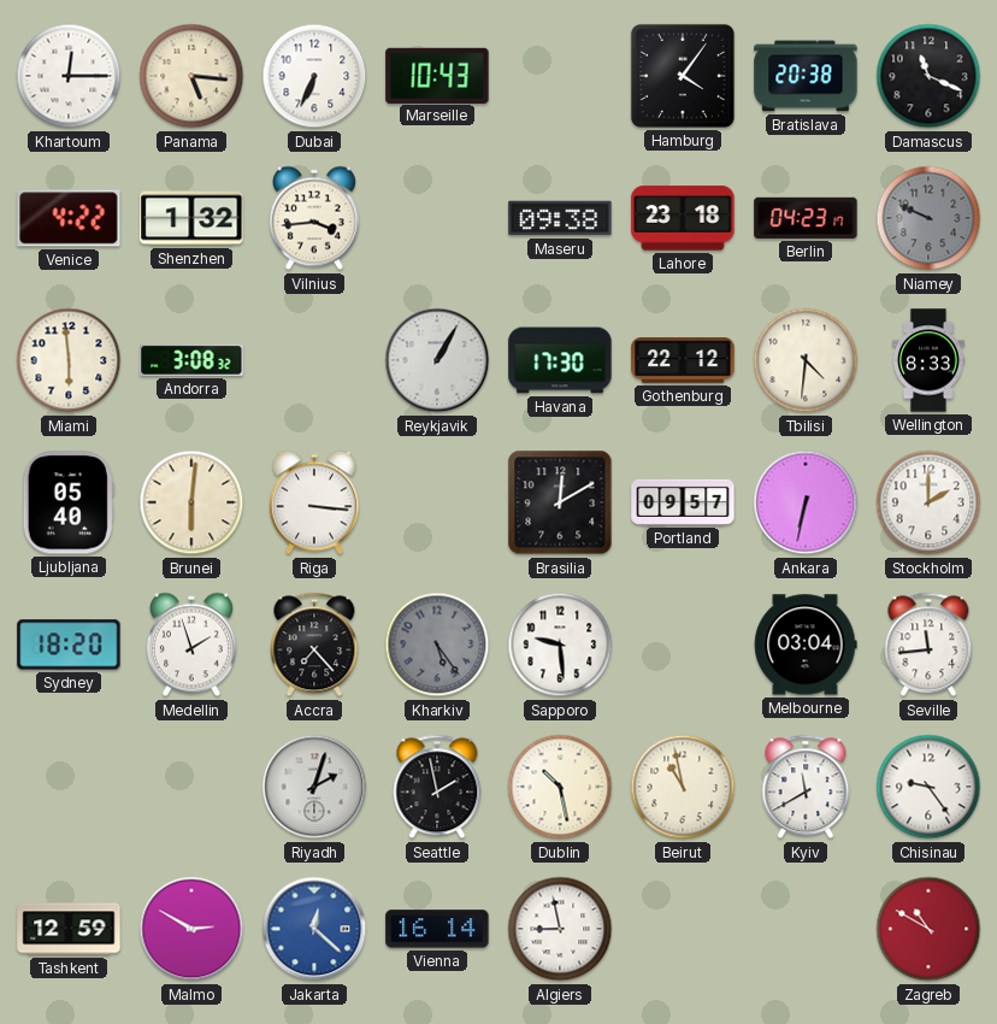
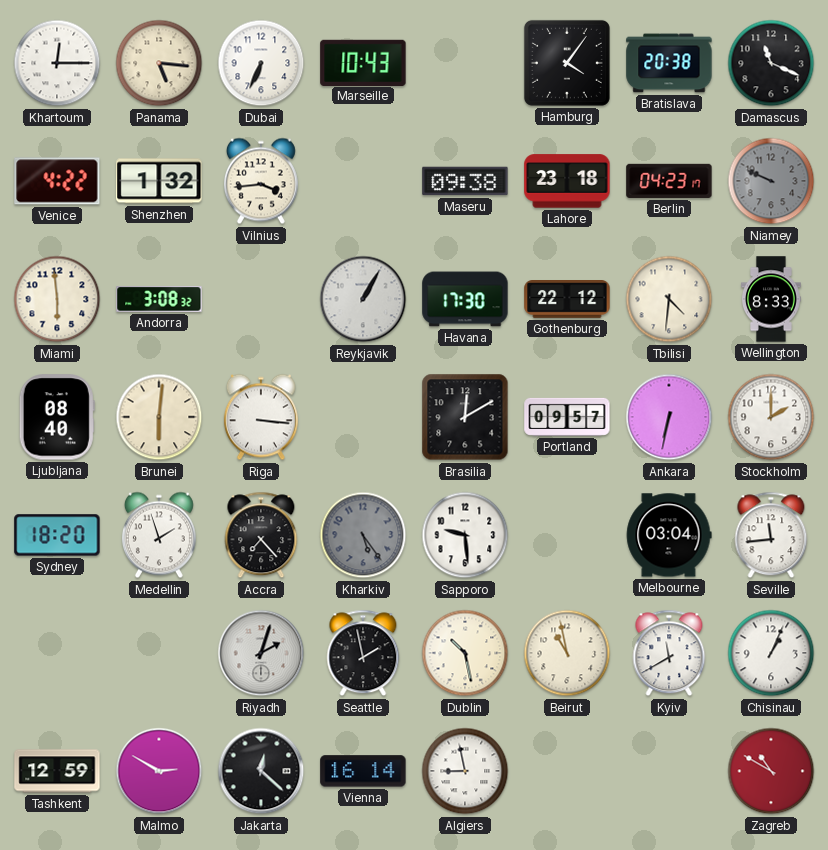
Ljubljana: 05:40 -> 08:40
Chisinau: 9:24 -> 1:04
Jakarta dial: blue -> black
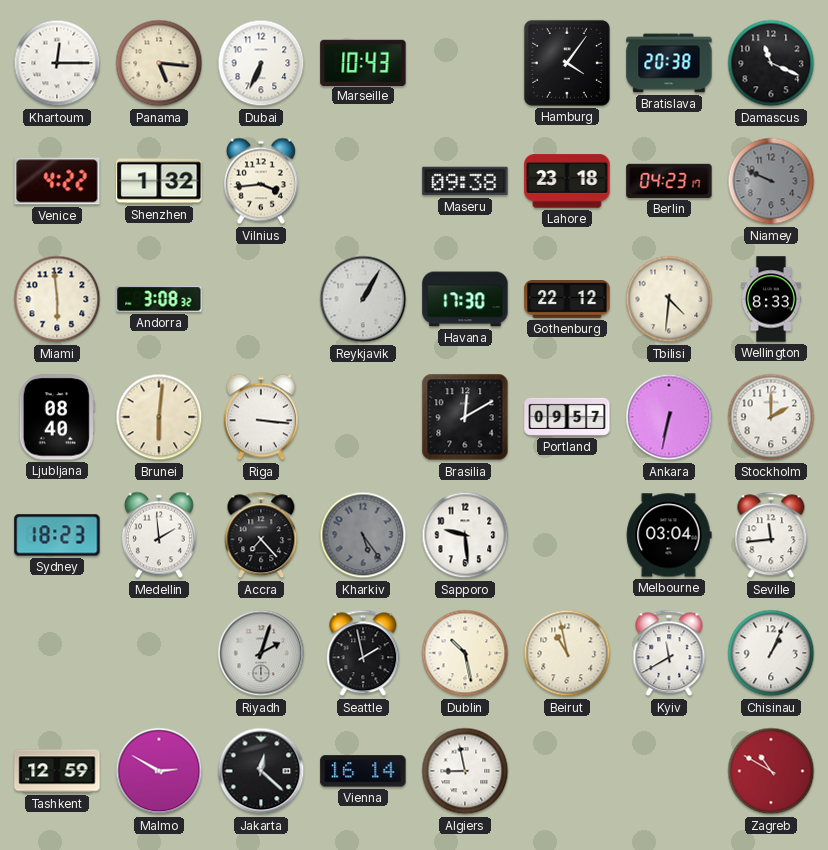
Sydney: 18:20 -> 18:23
Medellin: 1:57 -> 1:59
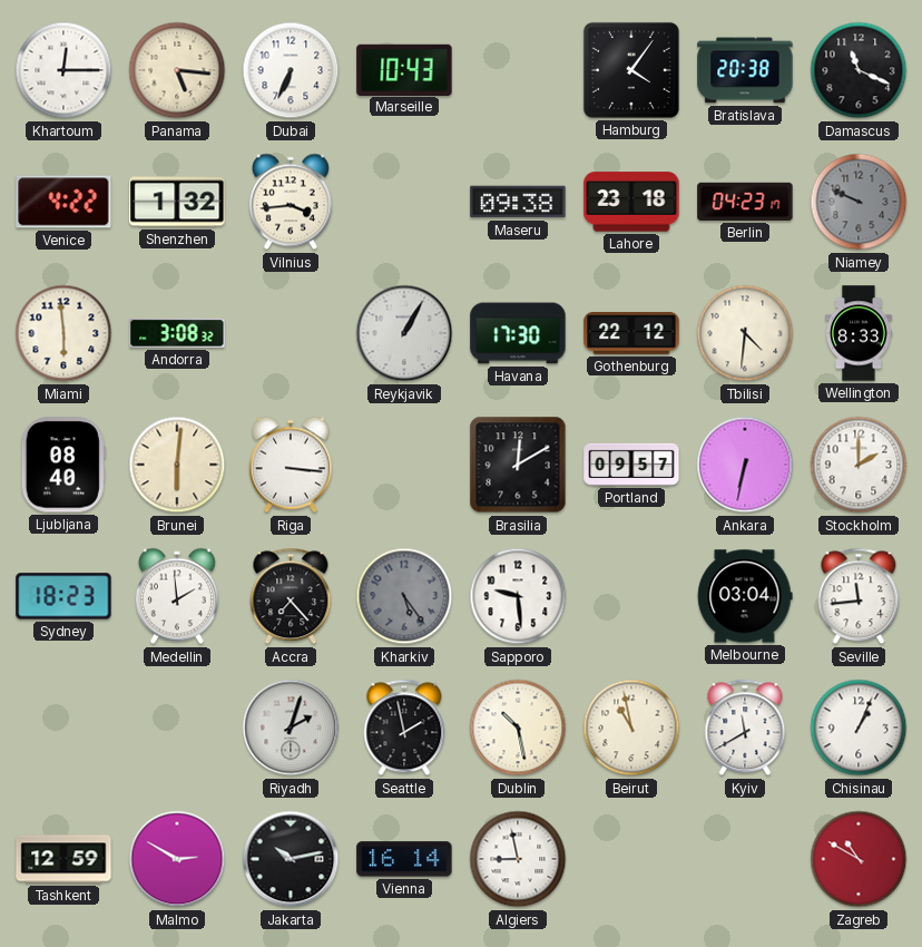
Jakarta: 12:22 -> 10:13
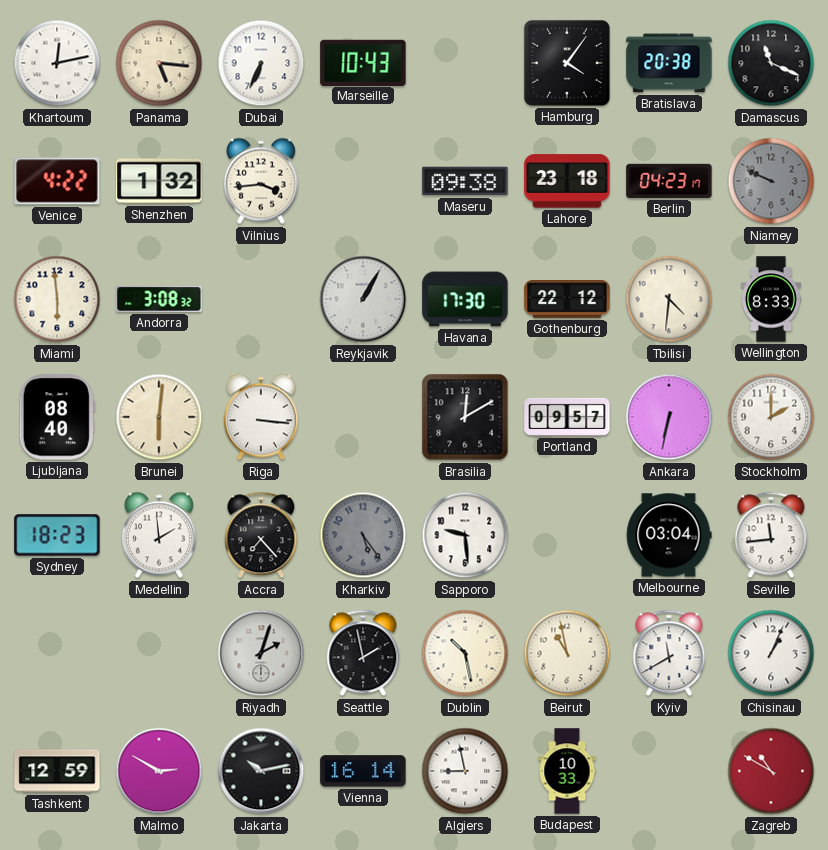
Khartoum: 12:15 -> 12:13
Budapest: none -> 10:33
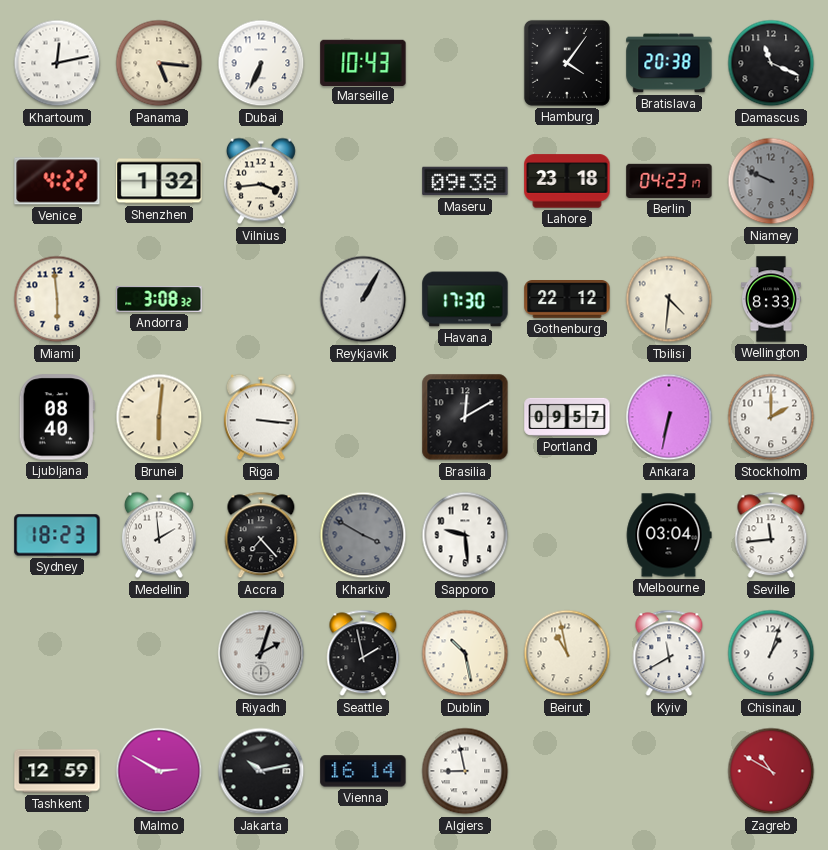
Kharkiv: 5:24 -> 3:50
Chisinau: 1:04 -> 1:03
Budapest: 10:33 -> none
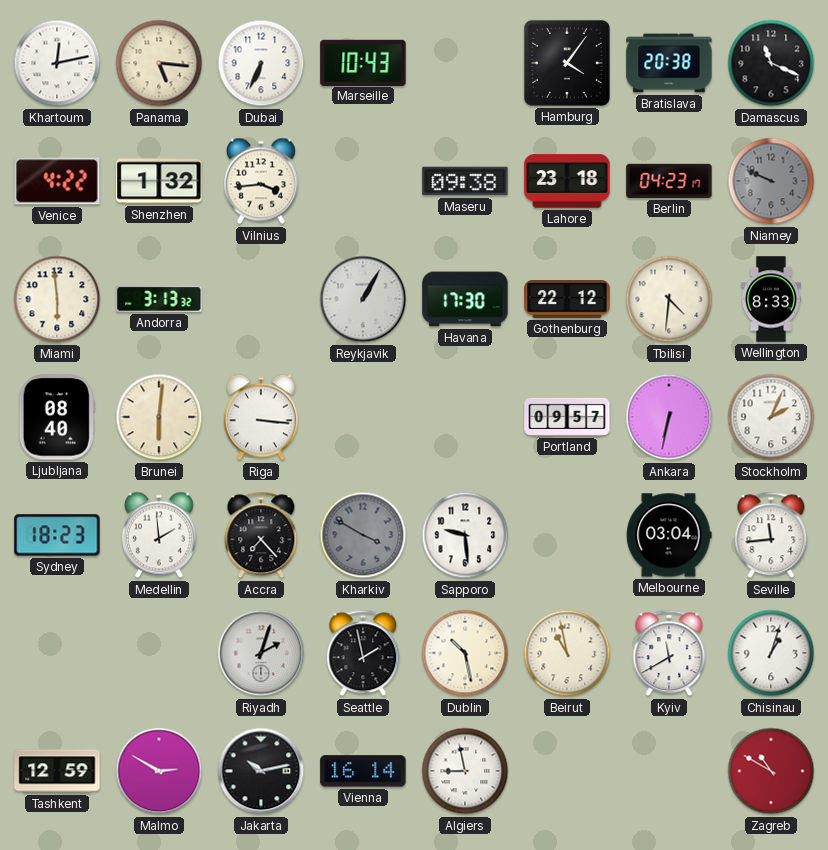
Andorra: 3:08 -> 3:13
Brasilia: 12:10 -> none
Stockholm: 2:00 -> 2:04
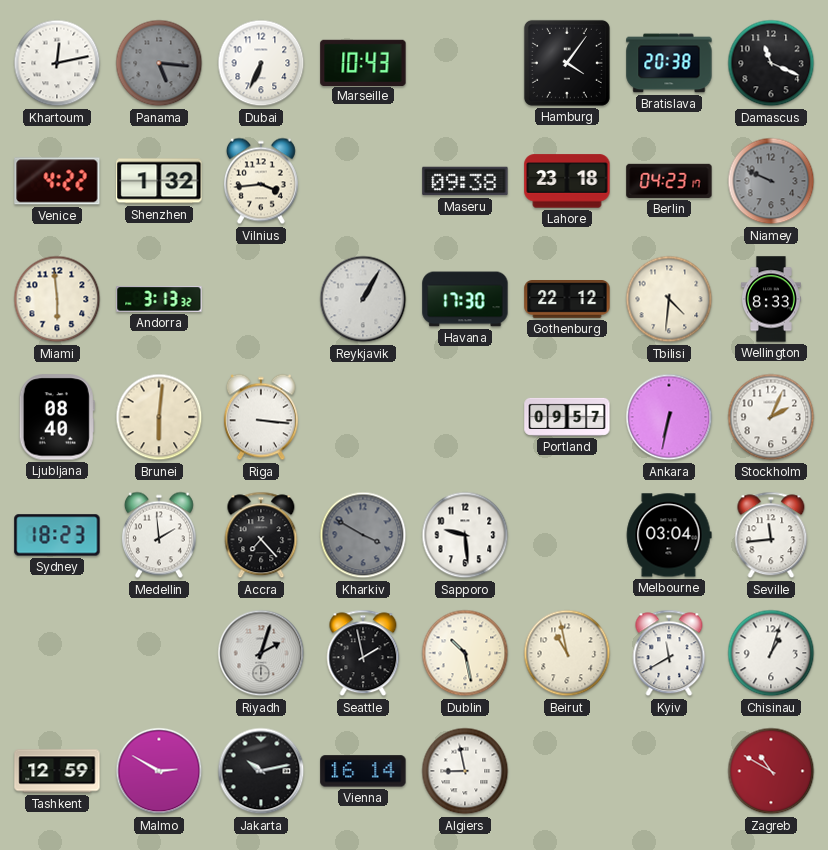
Panama dial: cream -> grey
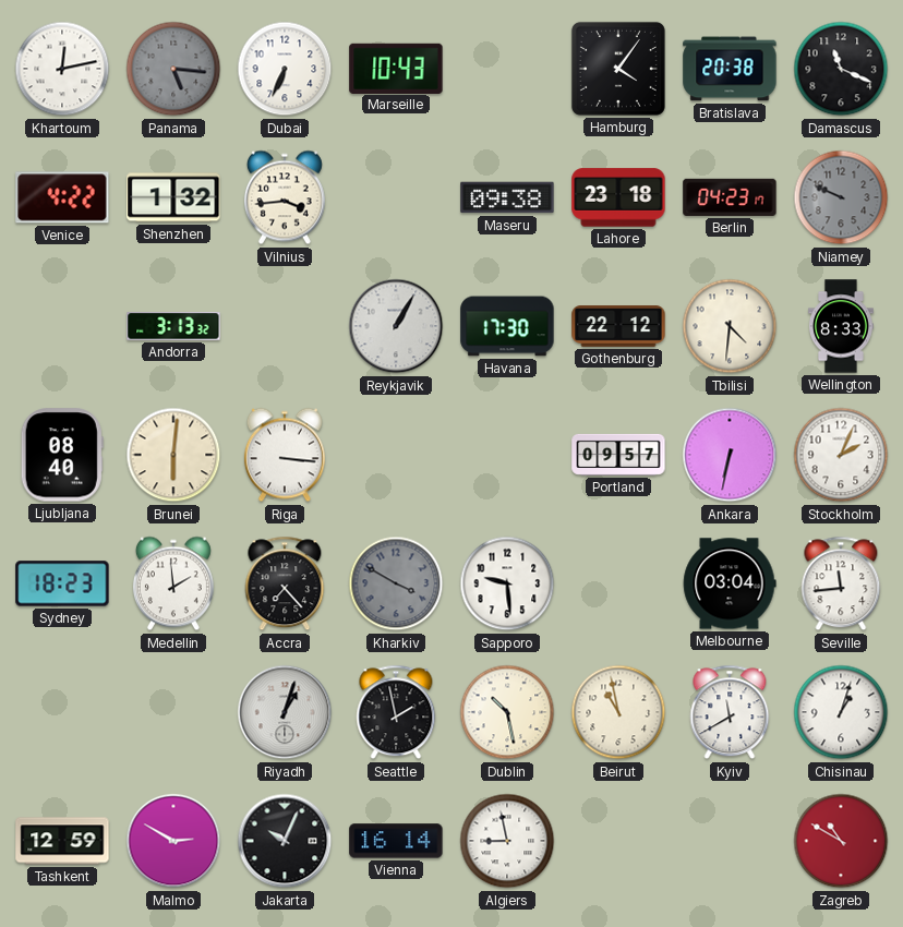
Miami: 5:59 -> none
Riyadh: 2:03 -> 1:03
Jakarta: 10:13 -> 10:04
